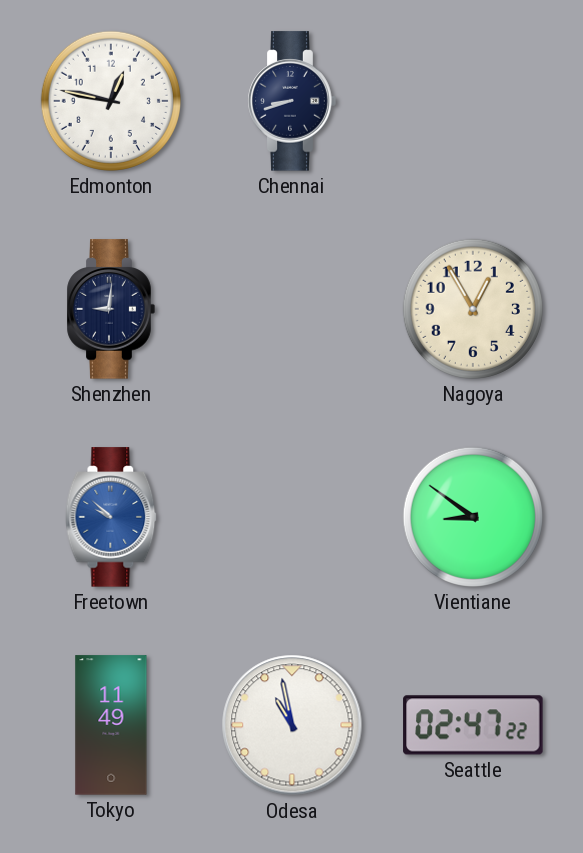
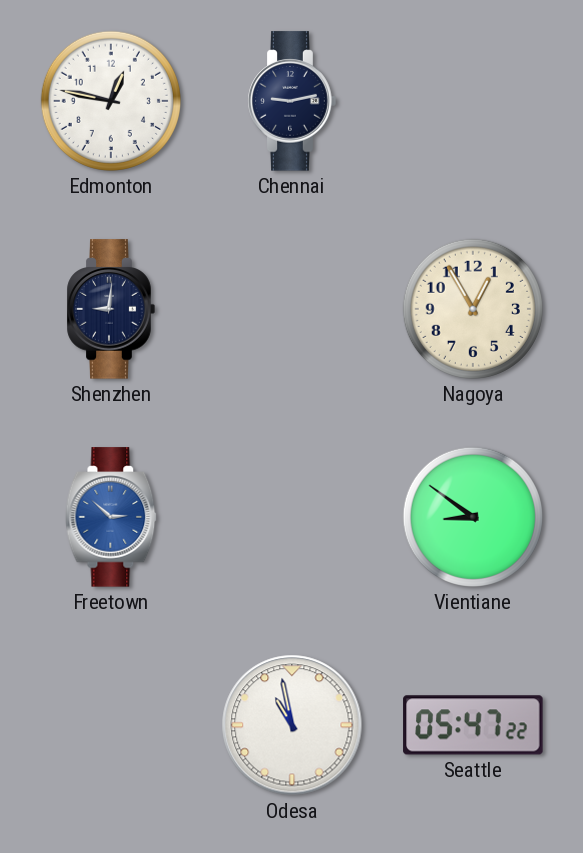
Chennai: 8:42 -> 9:13
Freetown: 9:52 -> 2:52
Tokyo: 11:49 -> none
Seattle: 02:47 -> 05:47
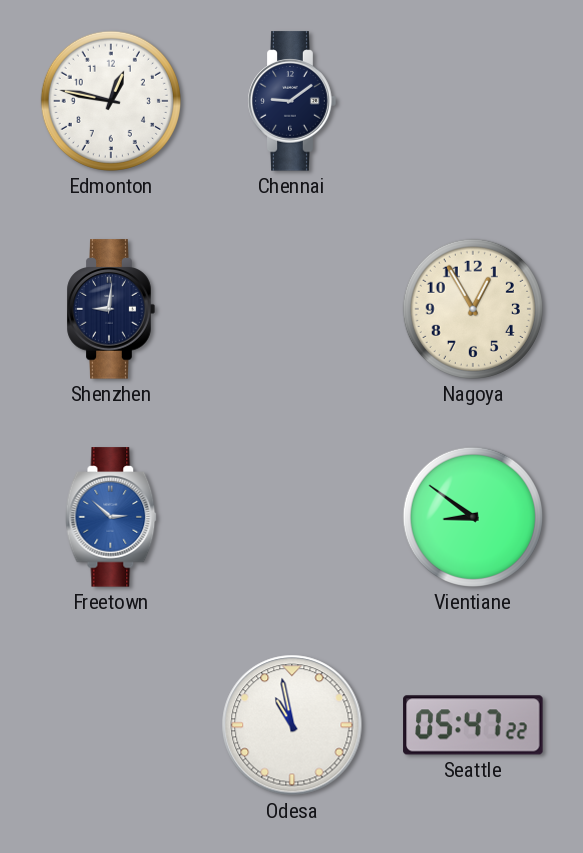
Chennai: 9:13 -> 9:09
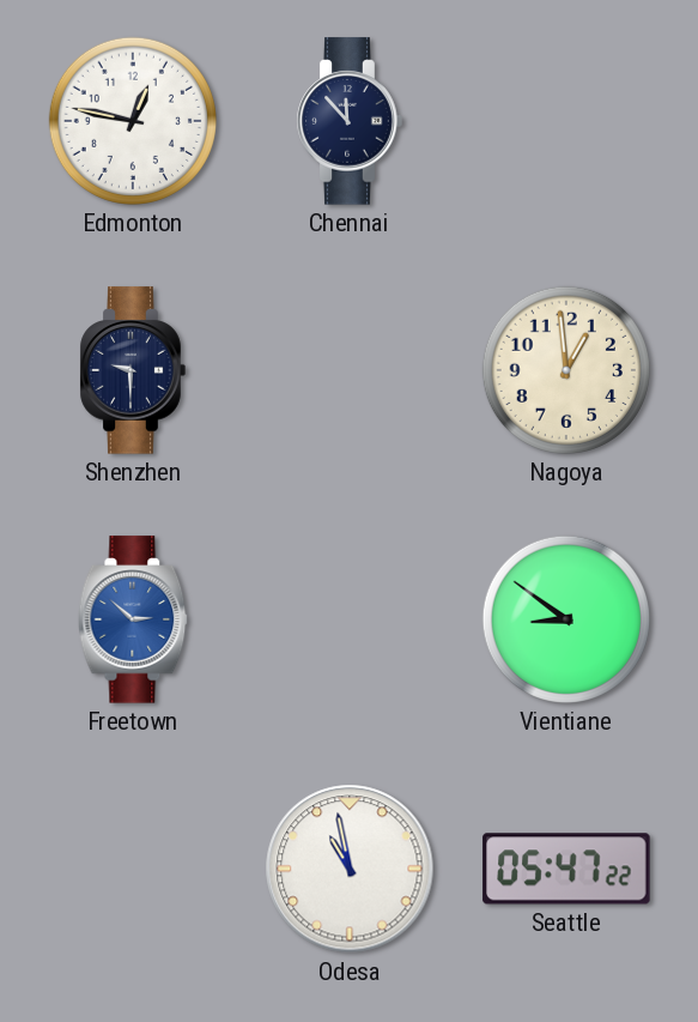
Chennai: 9:09 -> 11:53
Shenzhen: 9:01 -> 9:30
Nagoya: 12:55 -> 12:59
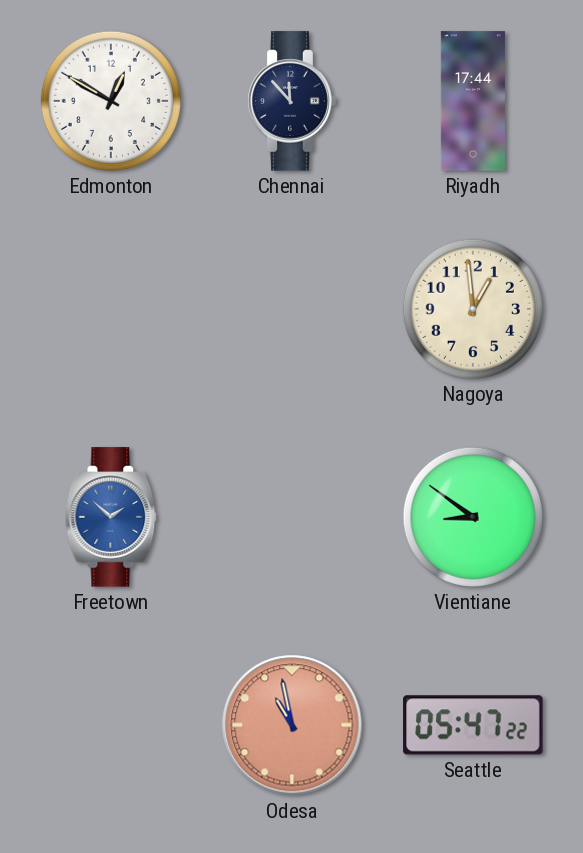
Edmonton: 12:47 -> 12:50
Riyadh: none -> 17:44
Shenzhen: 9:30 -> none
Freetown: 2:52 -> 1:52
Odesa dial: white -> salmon
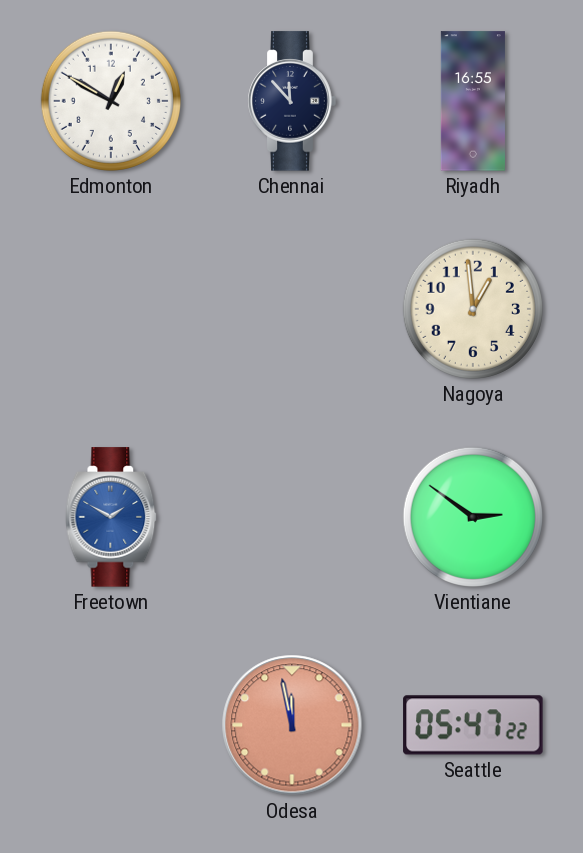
Riyadh: 17:44 -> 16:55
Freetown: 1:52 -> 1:50
Vientiane: 8:51 -> 2:51
Odesa: 10:58 -> 11:58
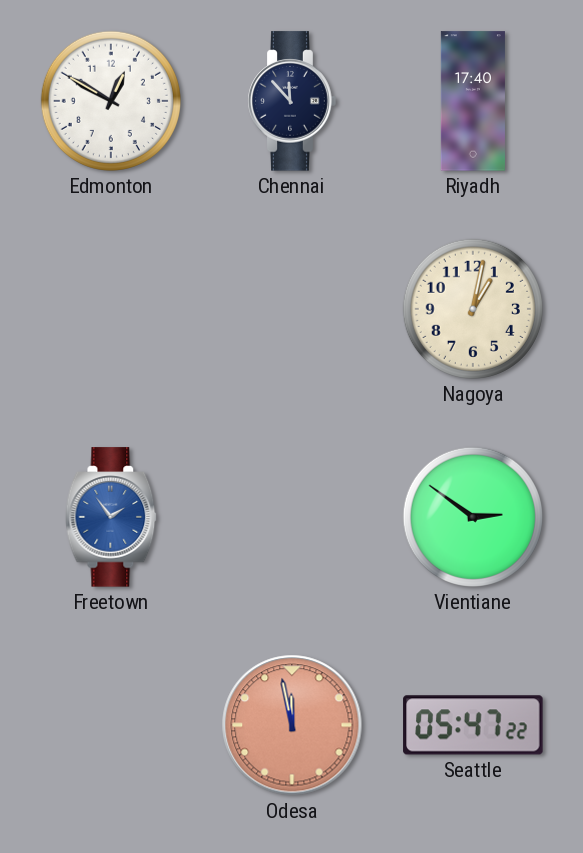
Riyadh: 16:55 -> 17:40
Nagoya: 12:59 -> 1:02
Freetown: 1:50 -> 1:54
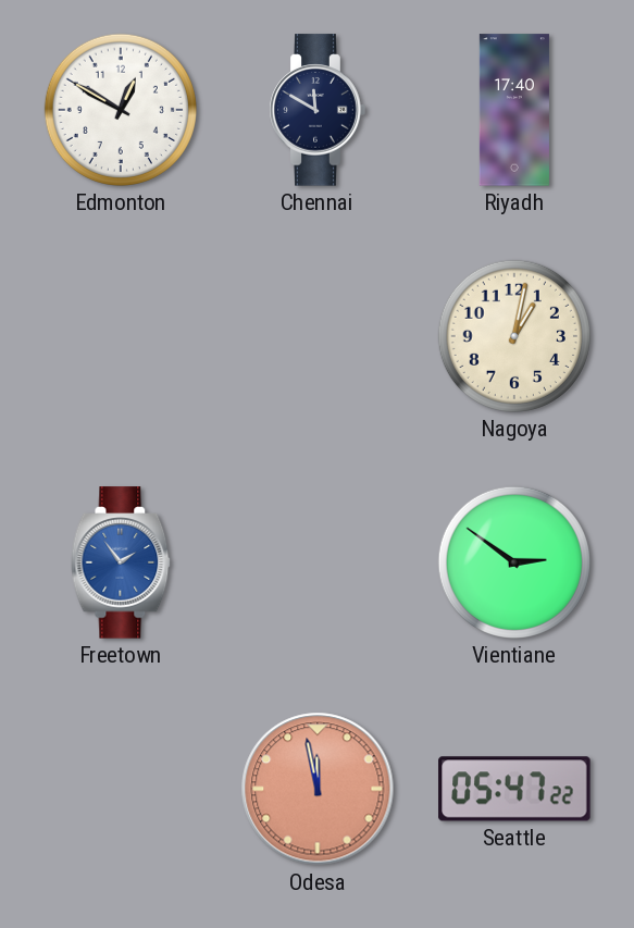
Chennai: 11:53 -> 11:50
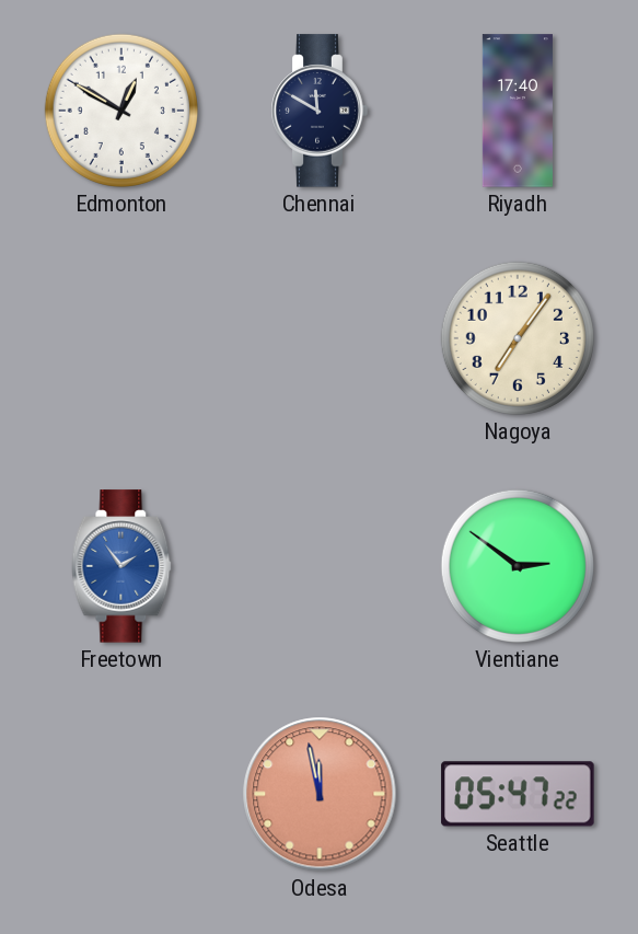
Nagoya: 1:02 -> 7:06
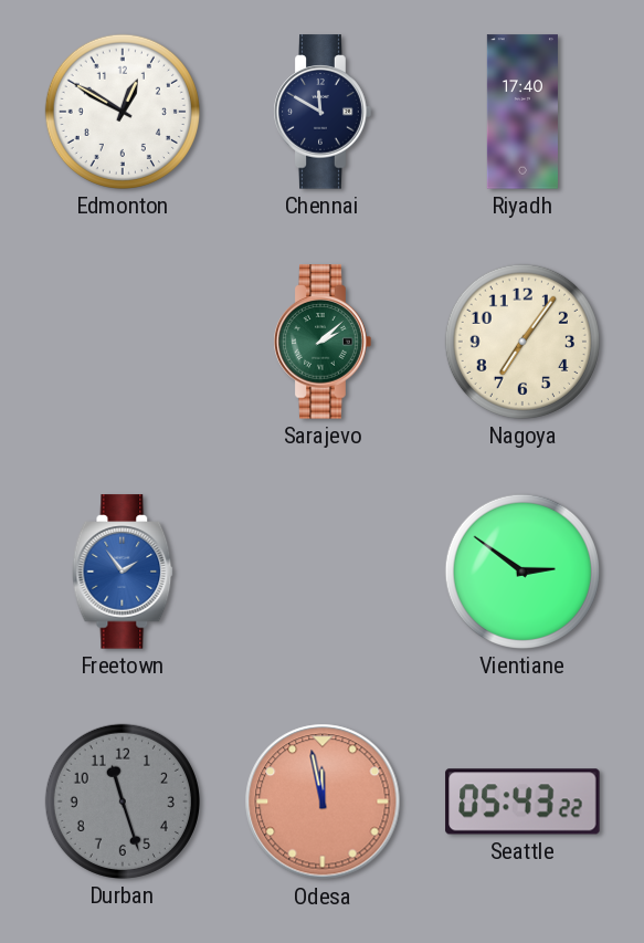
Sarajevo: none -> 2:08
Durban: none -> 11:27
Seattle: 05:47 -> 05:43
